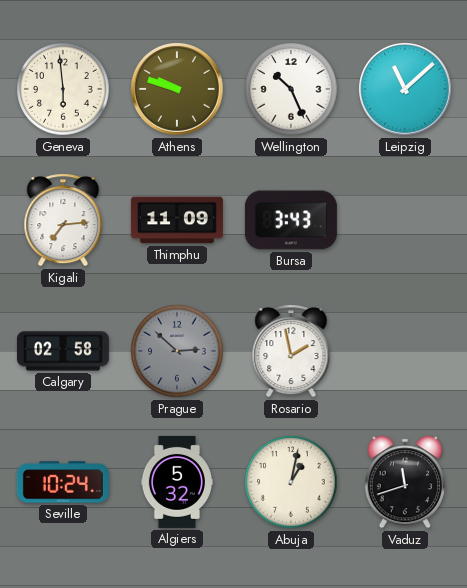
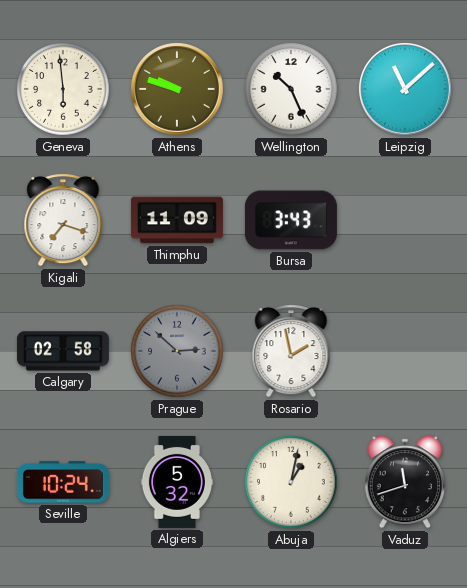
Kigali: 7:14 -> 7:18
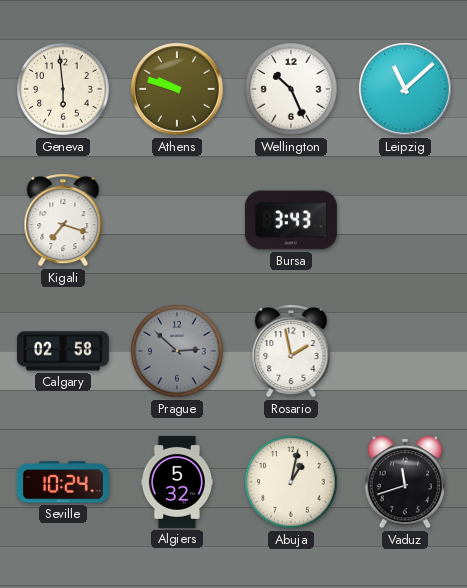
Thimphu: 11:09 -> none
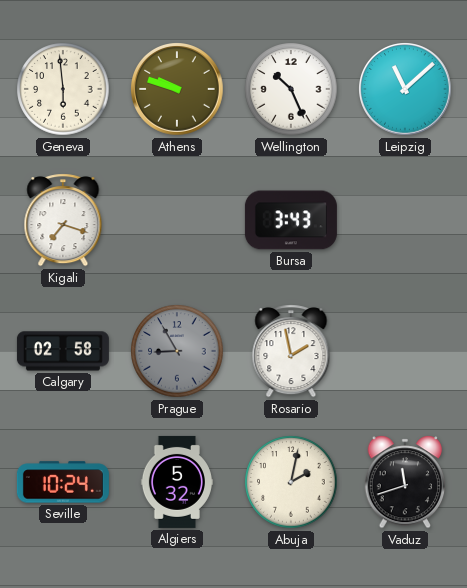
Prague: 2:52 -> 8:55
Abuja: 1:02 -> 2:02
